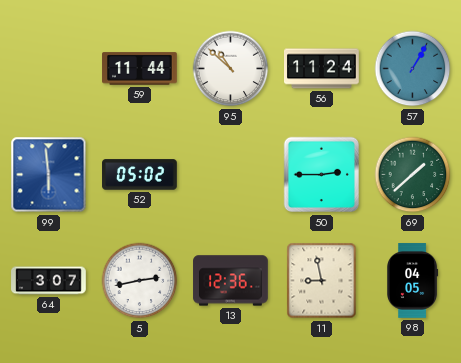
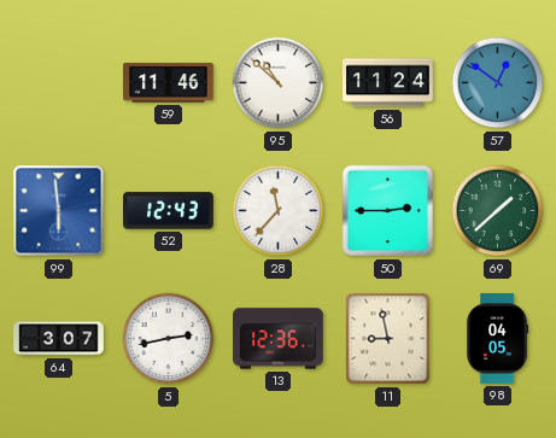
59: 11:44 -> 11:46
57: 1:05 -> 12:51
52: 05:02 -> 12:43
28: none -> 11:37
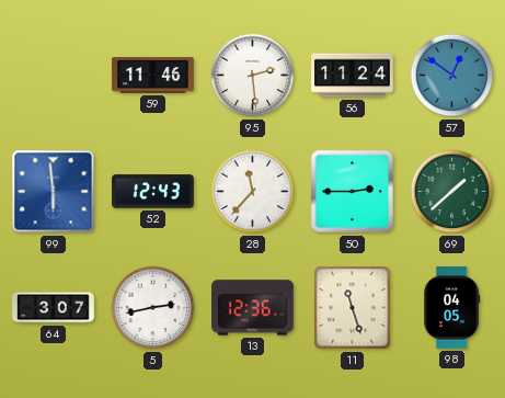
95: 10:52 -> 2:29
11: 8:58 -> 11:27
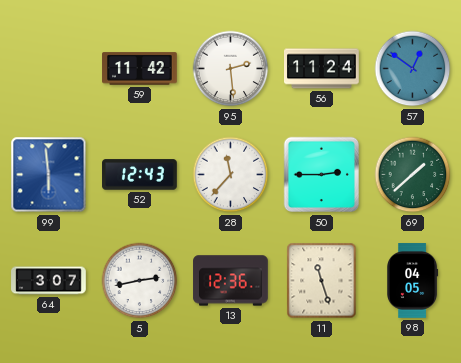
59: 11:46 -> 11:42
